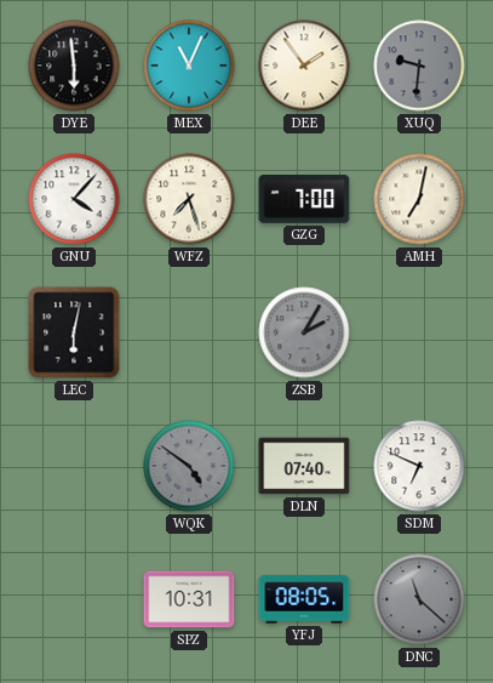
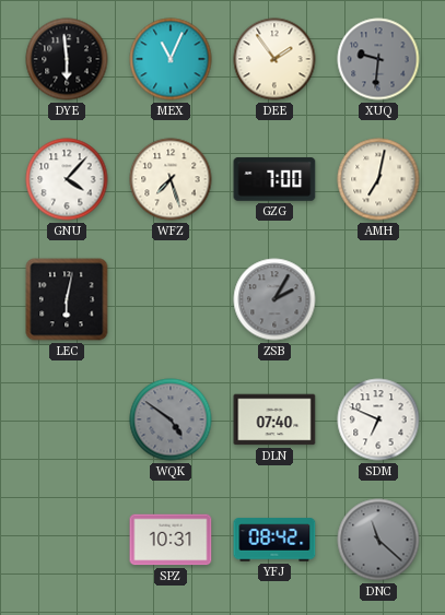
YFJ: 08:05 -> 08:42
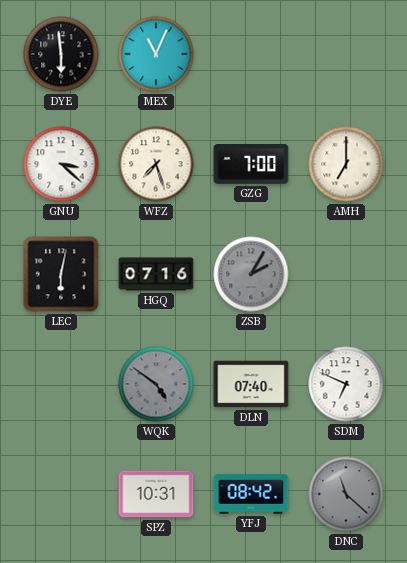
DEE: 1:54 -> none
XUQ: 9:31 -> none
GNU: 4:07 -> 3:22
AMH: 7:02 -> 7:00
HGQ: none -> 07:16
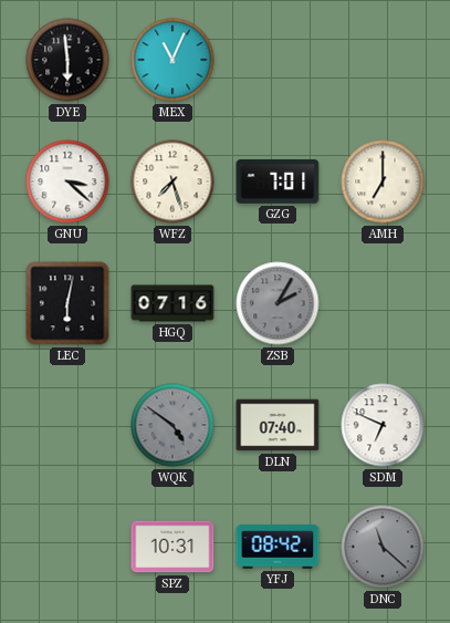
GZG: 7:00 -> 7:01
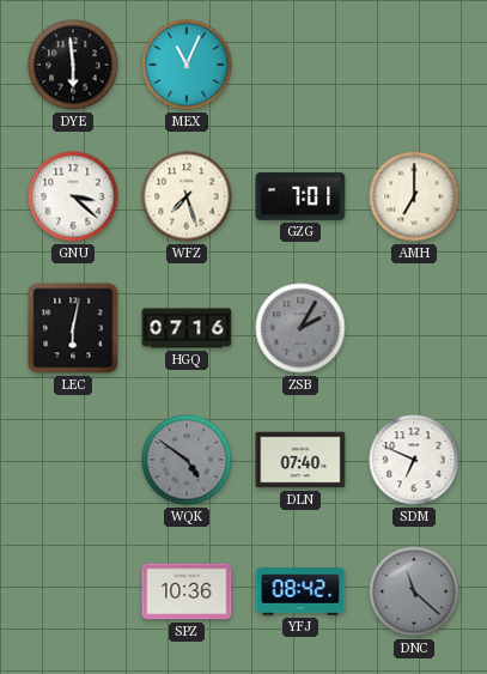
SPZ: 10:31 -> 10:36
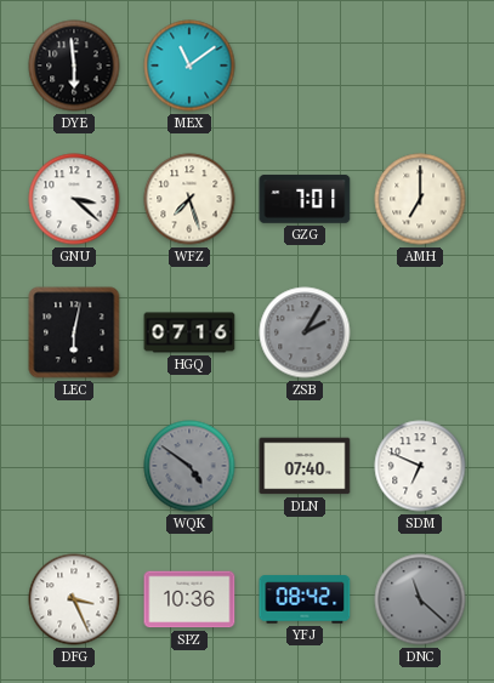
MEX: 11:04 -> 11:09
DFG: none -> 3:26
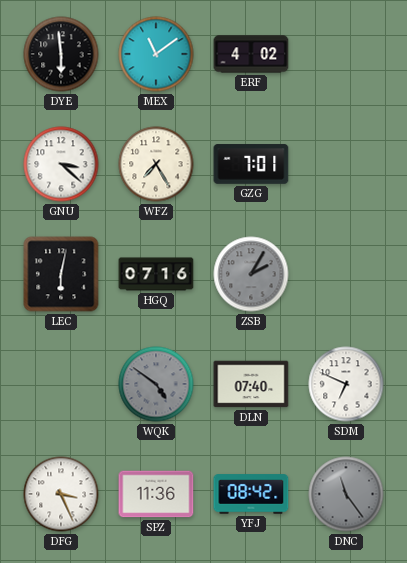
ERF: none -> 4:02
WFZ: 7:27 -> 7:25
AMH: 7:00 -> none
SPZ: 10:36 -> 11:36
DNC: 11:22 -> 11:24
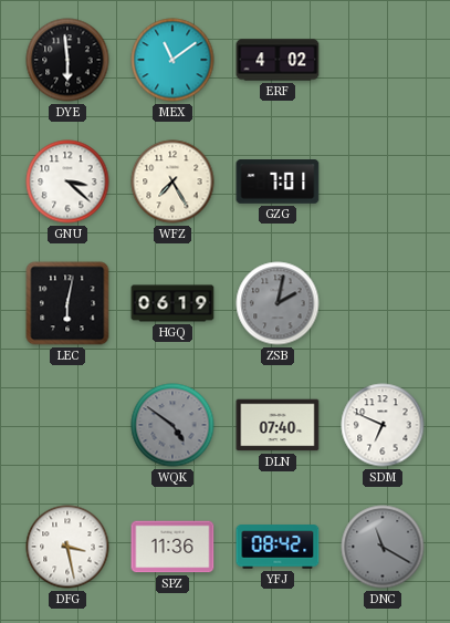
HGQ: 07:16 -> 06:19
ZSB: 2:05 -> 2:02
DFG: 3:26 -> 3:28
DNC: 11:24 -> 11:20
